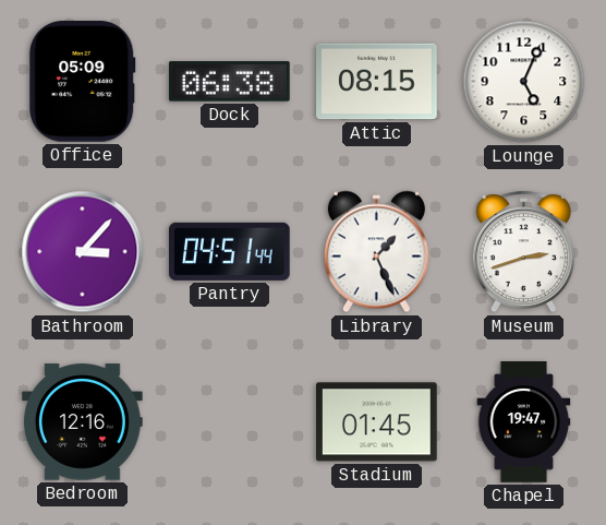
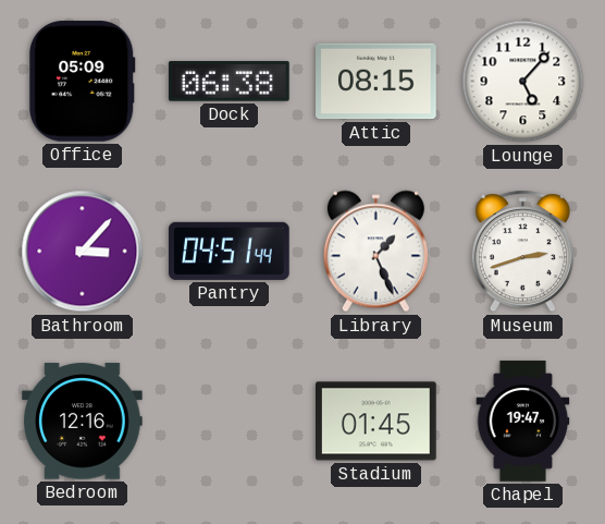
Lounge: 5:04 -> 5:07
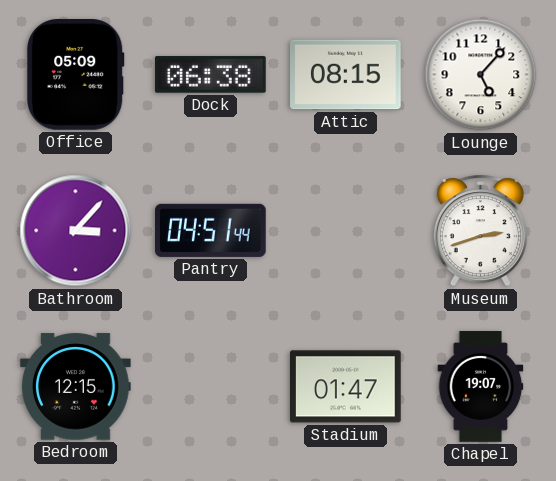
Library: 1:26 -> none
Bedroom: 12:16 -> 12:15
Stadium: 01:45 -> 01:47
Chapel: 19:47 -> 19:07
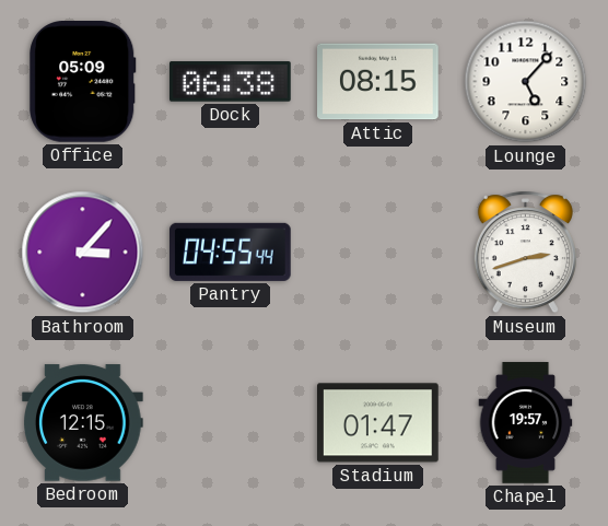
Pantry: 04:51 -> 04:55
Chapel: 19:07 -> 19:57
